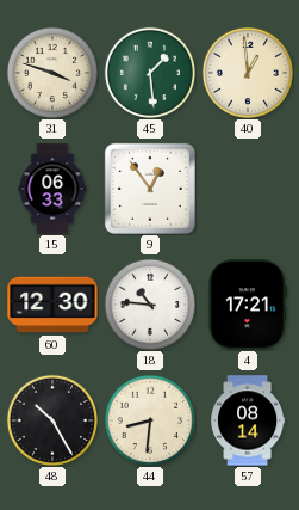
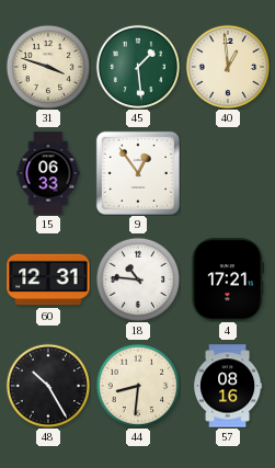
60: 12:30 -> 12:31
57: 08:14 -> 08:16
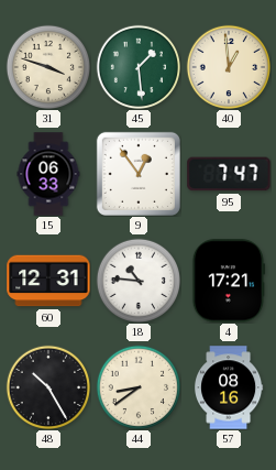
95: none -> 7:47
44: 8:31 -> 8:39
